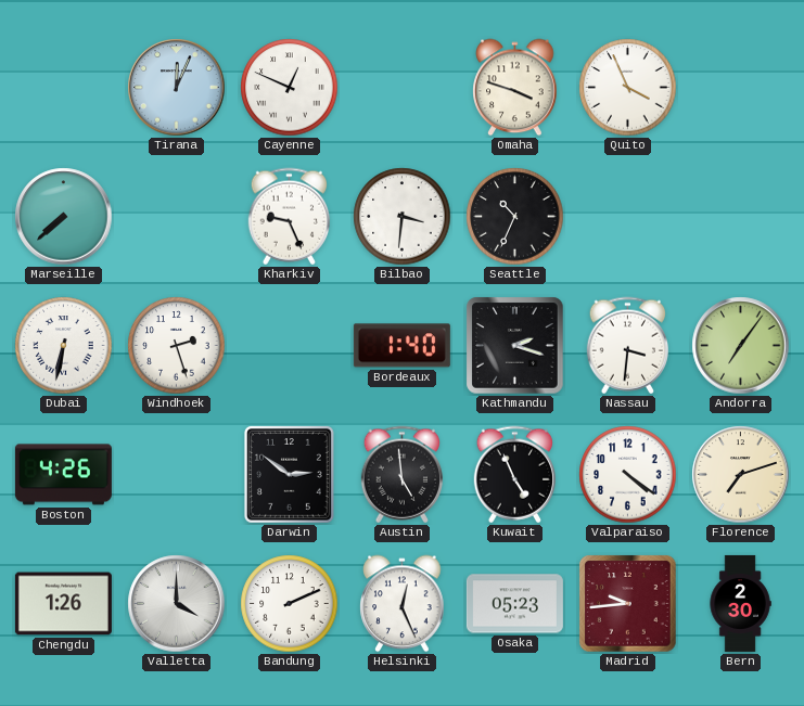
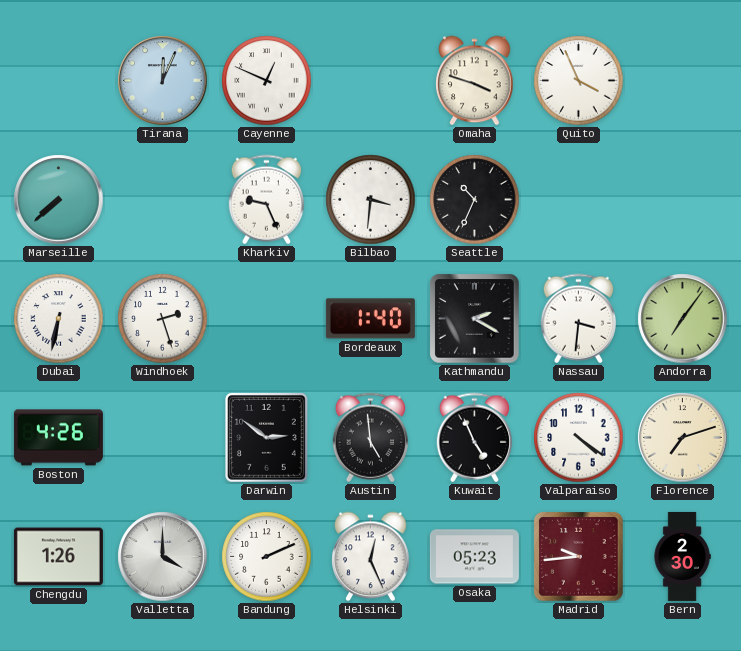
Kathmandu: 2:18 -> 2:20
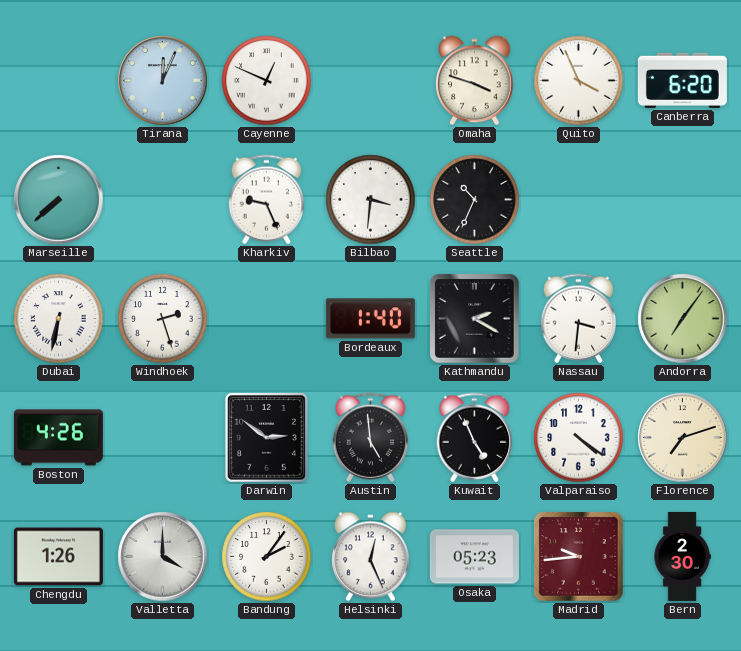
Canberra: none -> 6:20
Bandung: 2:11 -> 2:06
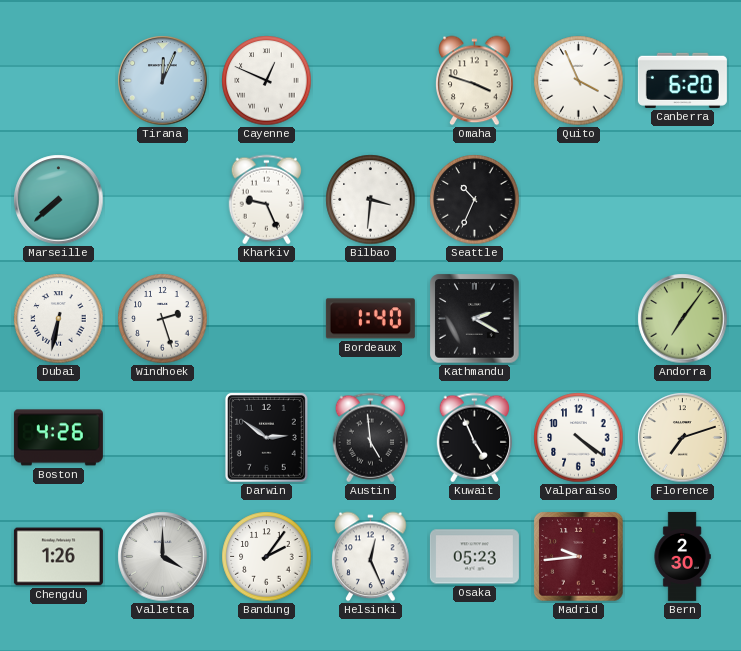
Nassau: 3:31 -> none
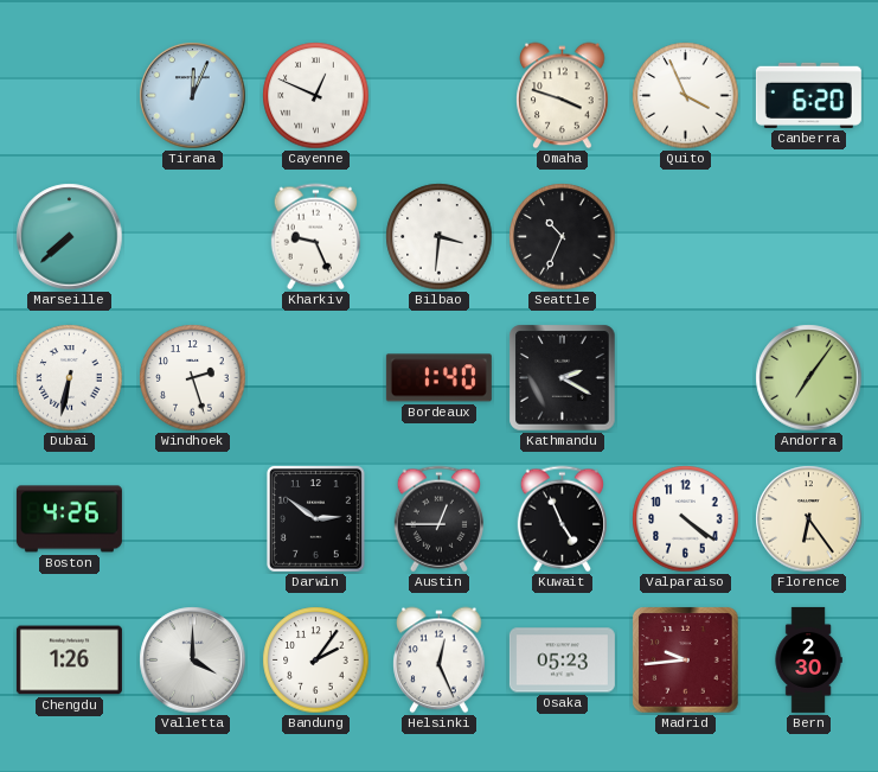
Austin: 4:59 -> 12:45
Florence: 7:12 -> 6:24
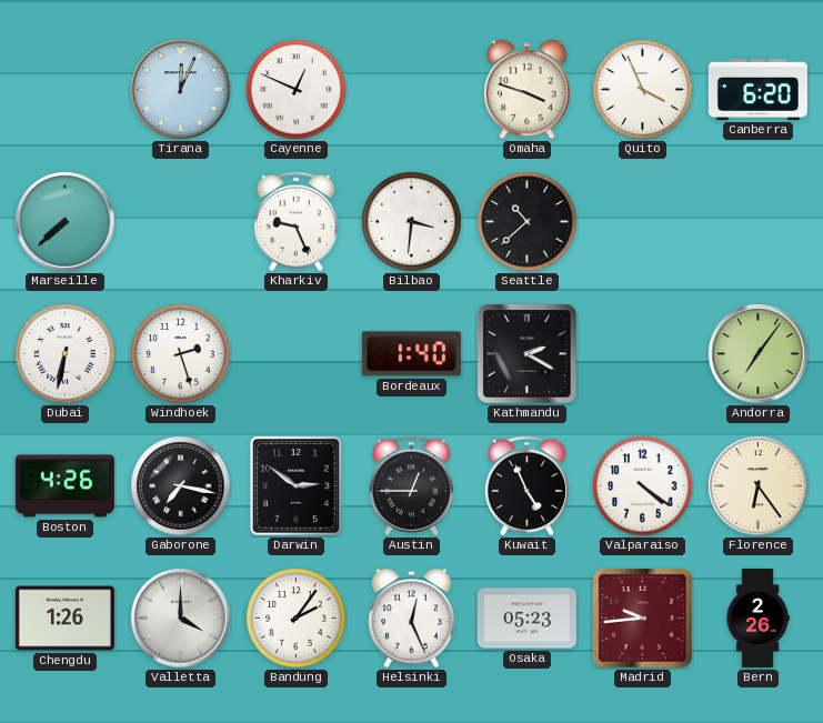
Seattle: 10:34 -> 10:38
Gaborone: none -> 7:17
Bern: 2:30 -> 2:26
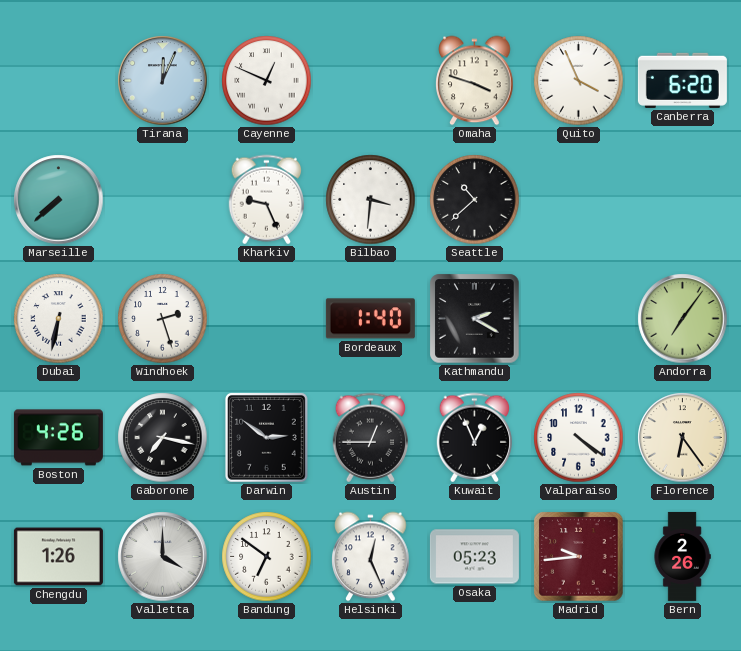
Kuwait: 4:56 -> 12:56
Bandung: 2:06 -> 6:51
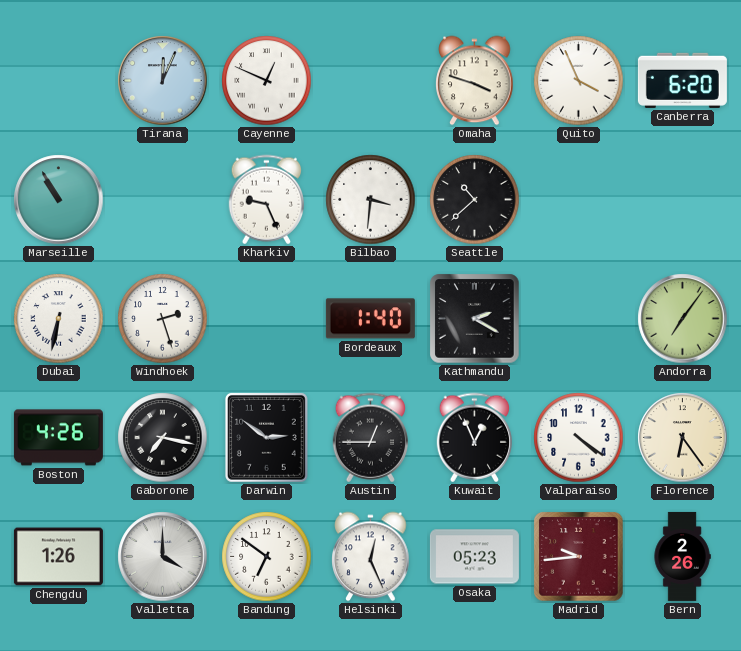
Marseille: 7:38 -> 10:55
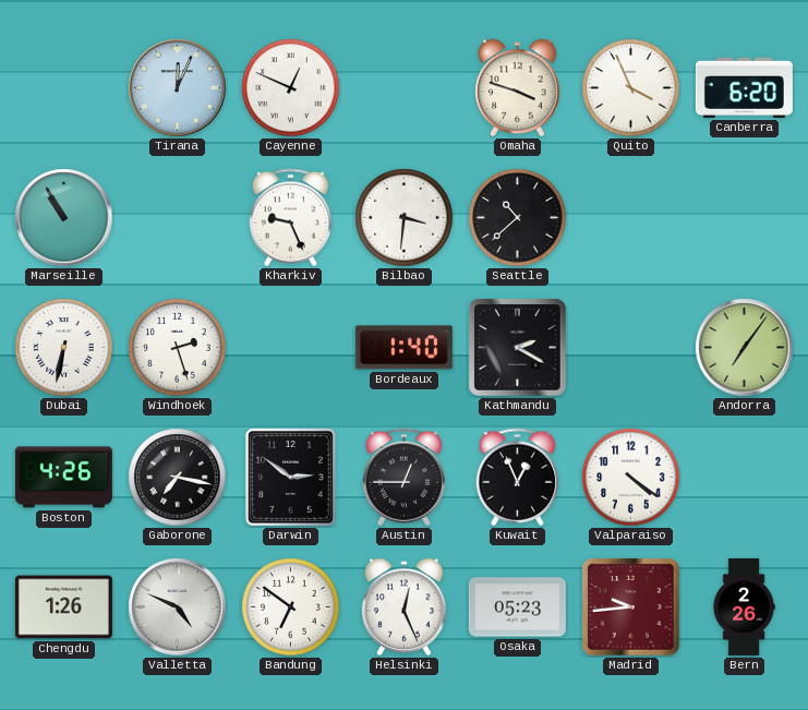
Florence: 6:24 -> none
Valletta: 4:00 -> 4:49
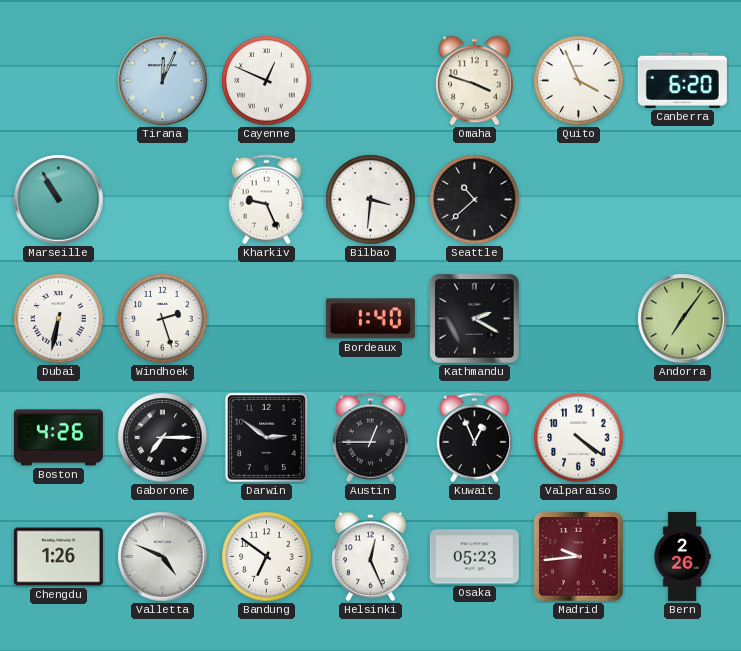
Gaborone: 7:17 -> 7:15
